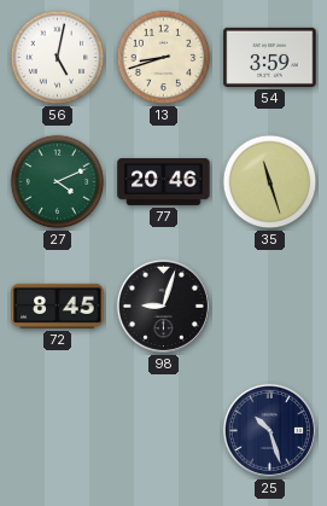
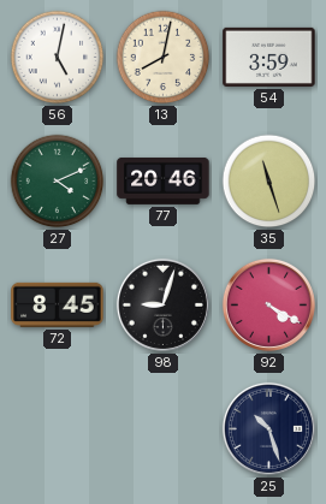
13: 8:42 -> 8:02
92: none -> 4:20
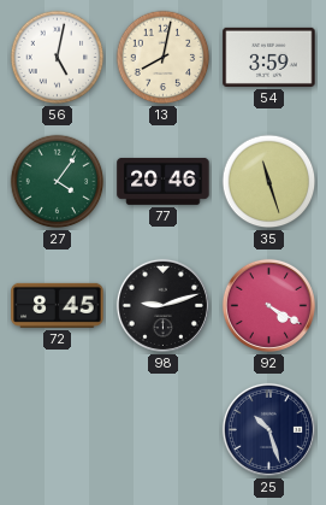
27: 4:11 -> 4:06
98: 9:03 -> 9:12
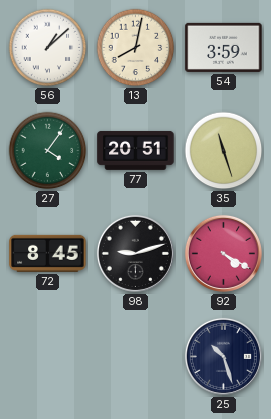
56: 5:02 -> 1:08
77: 20:46 -> 20:51
